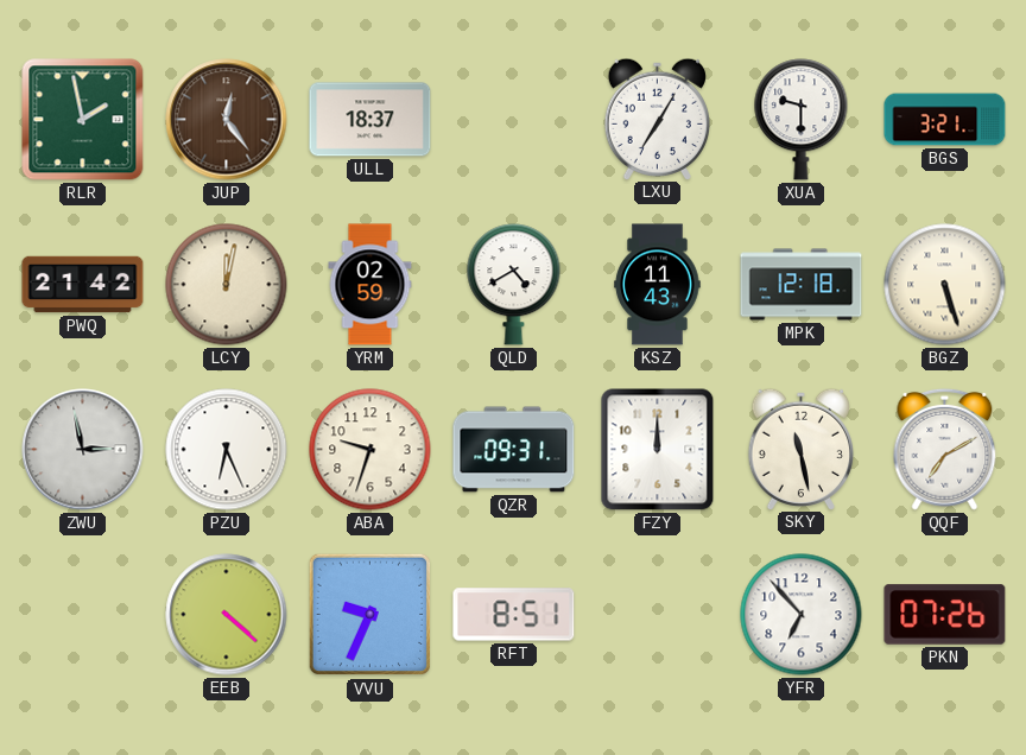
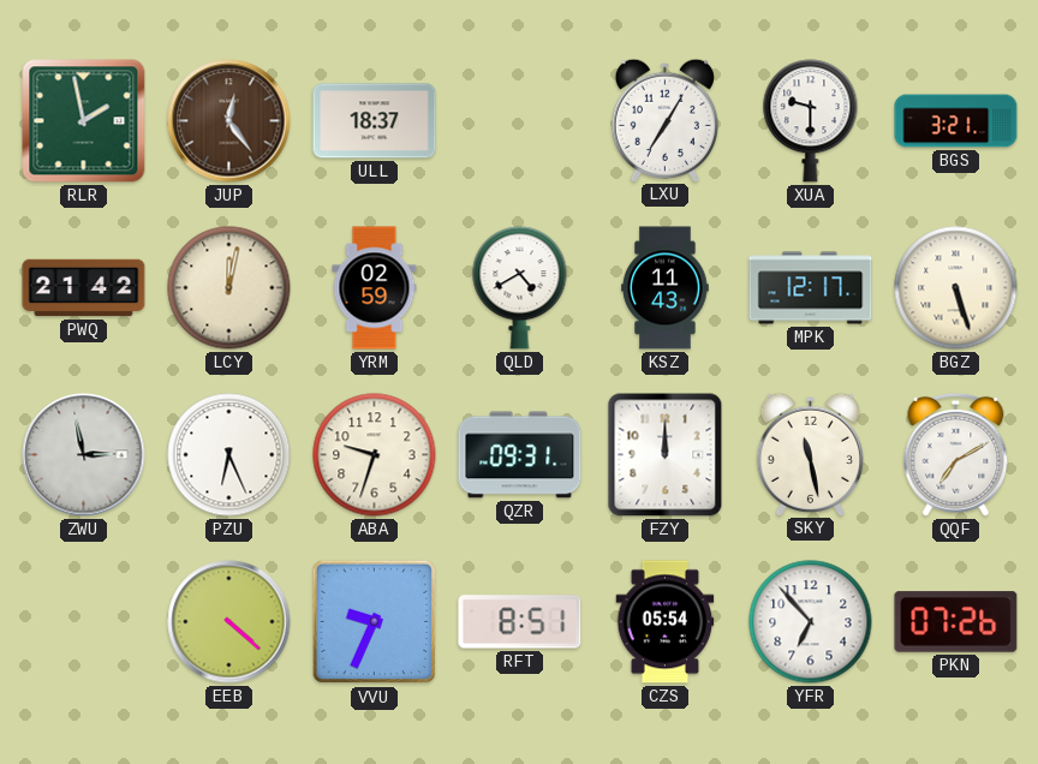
MPK: 12:18 -> 12:17
CZS: none -> 05:54
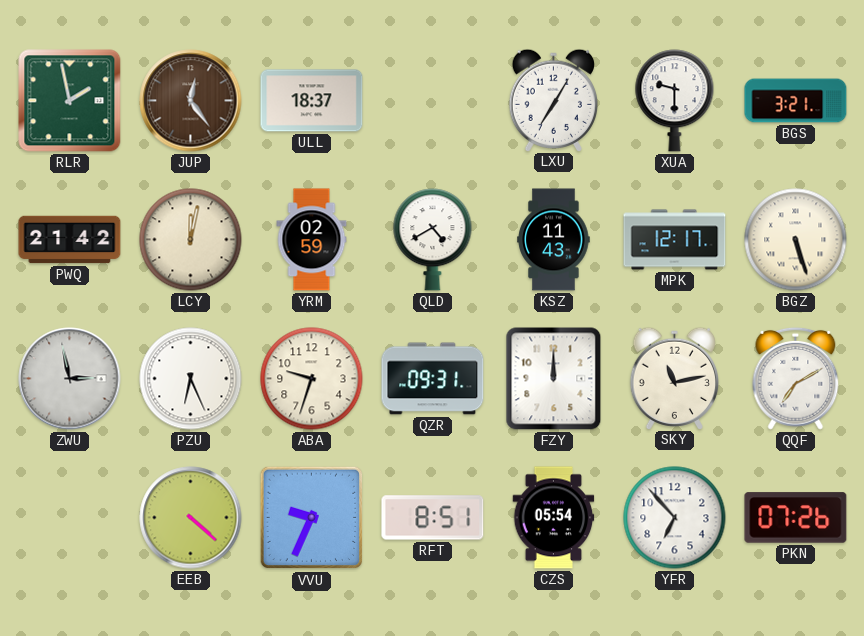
SKY: 11:28 -> 11:13
